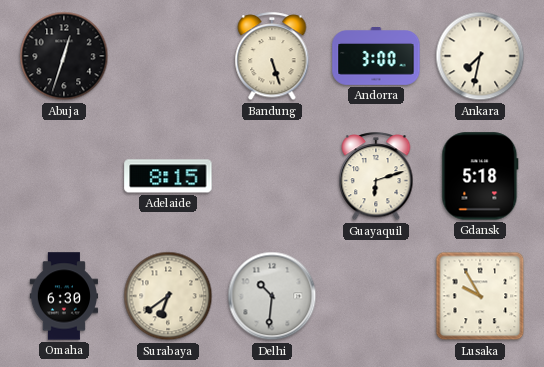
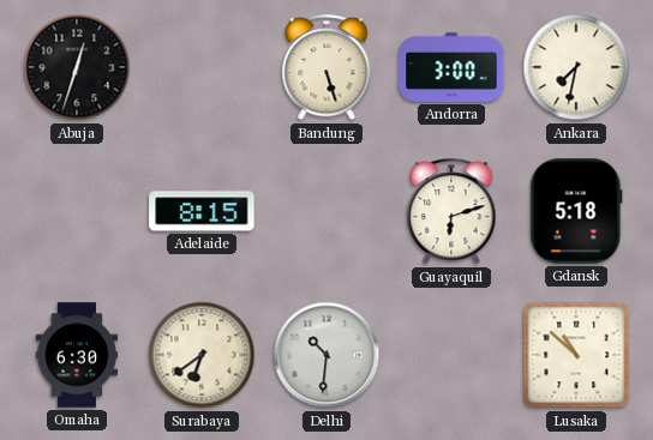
Lusaka: 9:55 -> 10:52
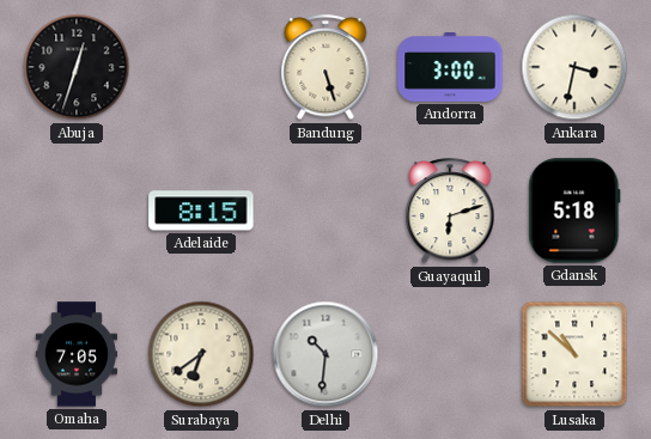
Ankara: 7:32 -> 3:32
Omaha: 6:30 -> 7:05
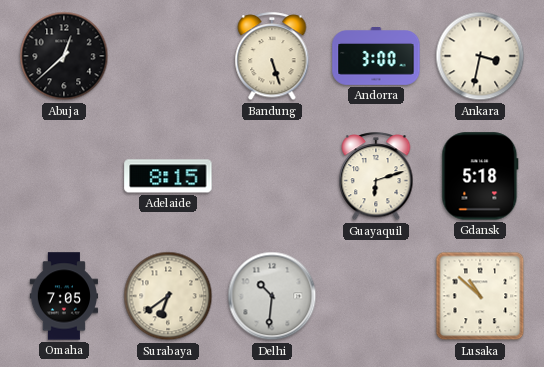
Abuja: 12:33 -> 12:38
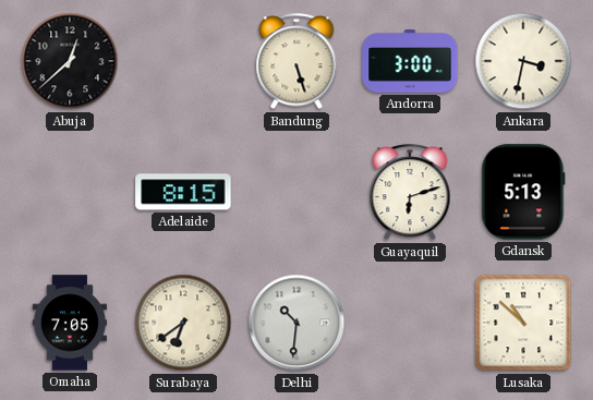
Gdansk: 5:18 -> 5:13
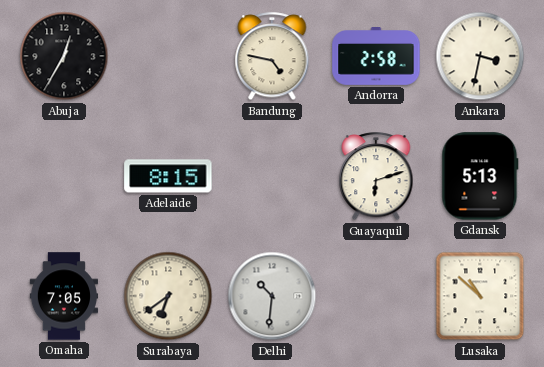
Abuja: 12:38 -> 12:35
Bandung: 5:27 -> 4:47
Andorra: 3:00 -> 2:58
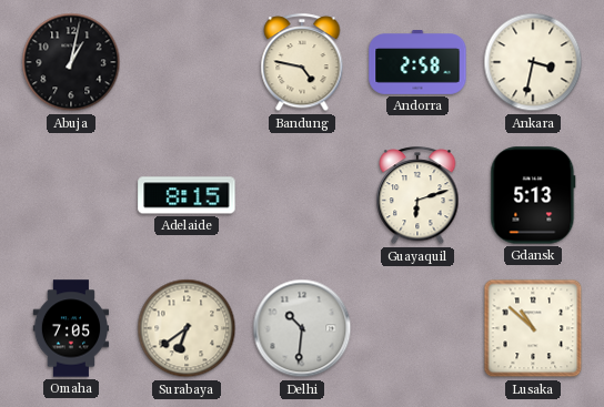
Abuja: 12:35 -> 1:02
